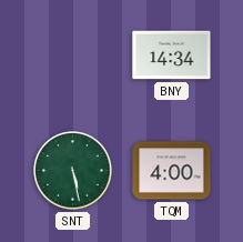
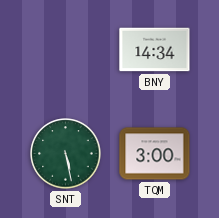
TQM: 4:00 -> 3:00
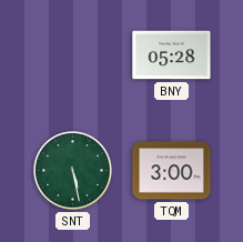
BNY: 14:34 -> 05:28
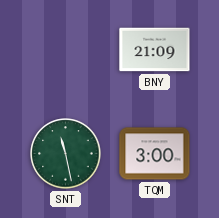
BNY: 05:28 -> 21:09
SNT: 5:28 -> 11:28
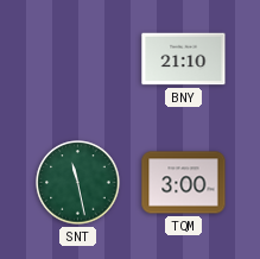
BNY: 21:09 -> 21:10
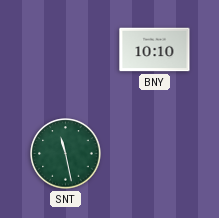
BNY: 21:10 -> 10:10
TQM: 3:00 -> none
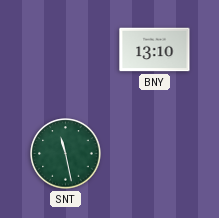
BNY: 10:10 -> 13:10
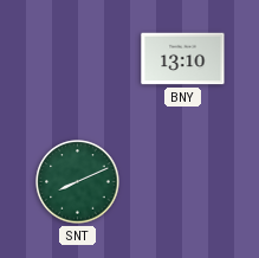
SNT: 11:28 -> 8:11
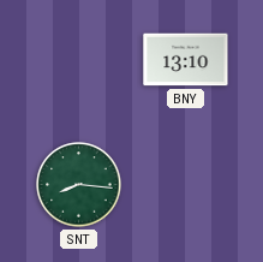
SNT: 8:11 -> 8:16
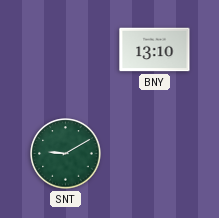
SNT: 8:16 -> 9:10
